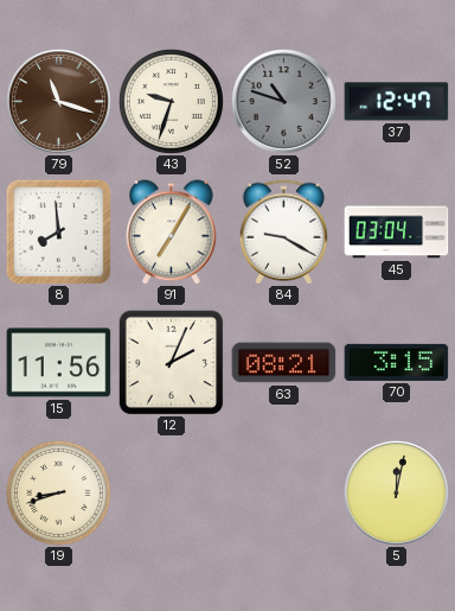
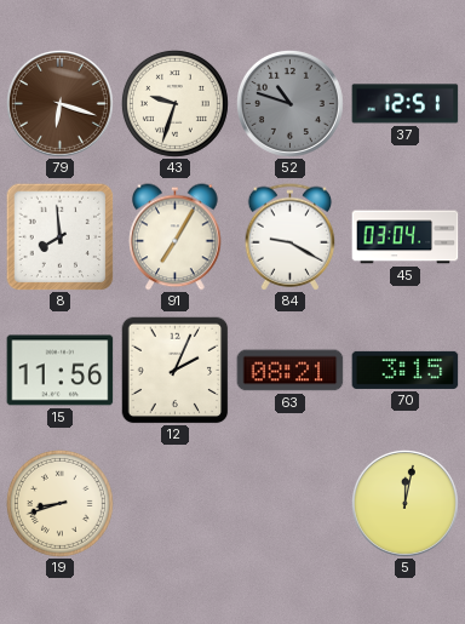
79: 11:18 -> 6:18
37: 12:47 -> 12:51
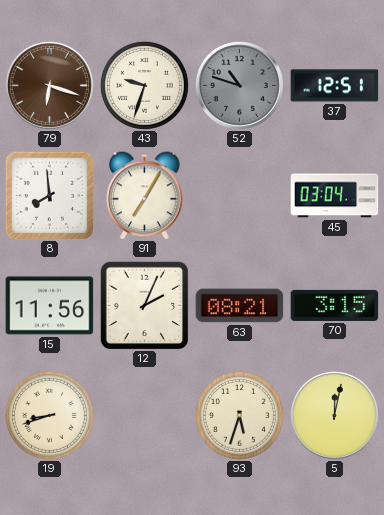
84: 9:20 -> none
93: none -> 5:33
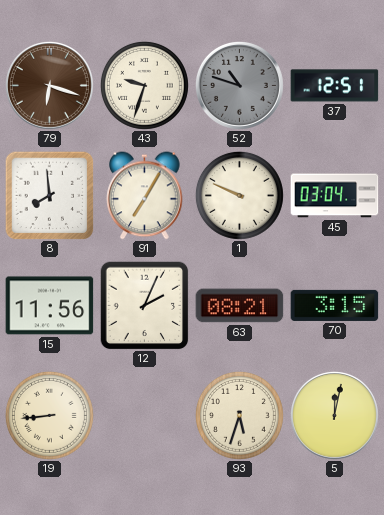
1: none -> 9:49
19: 8:42 -> 8:44
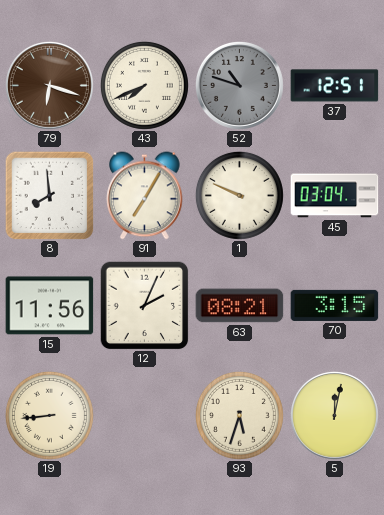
43: 9:33 -> 7:41
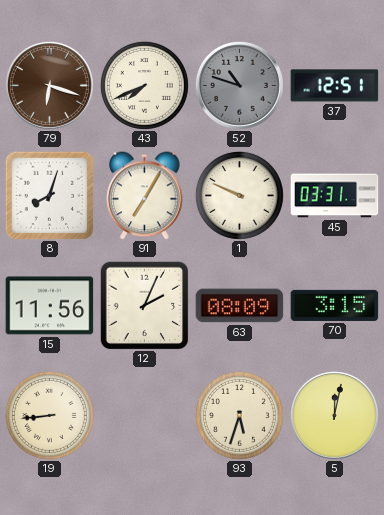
8: 7:59 -> 8:03
45: 03:04 -> 03:31
63: 08:21 -> 08:09
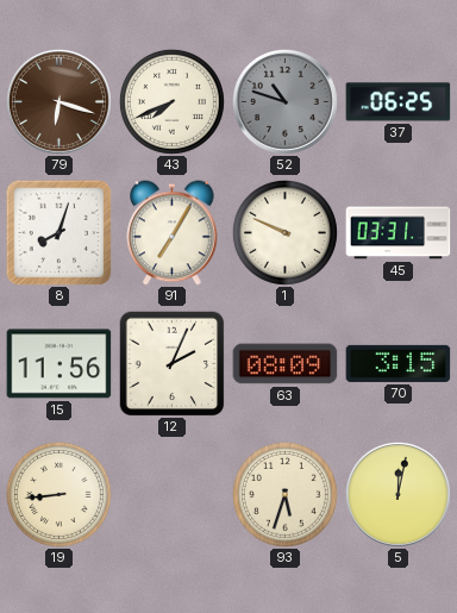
37: 12:51 -> 06:25
